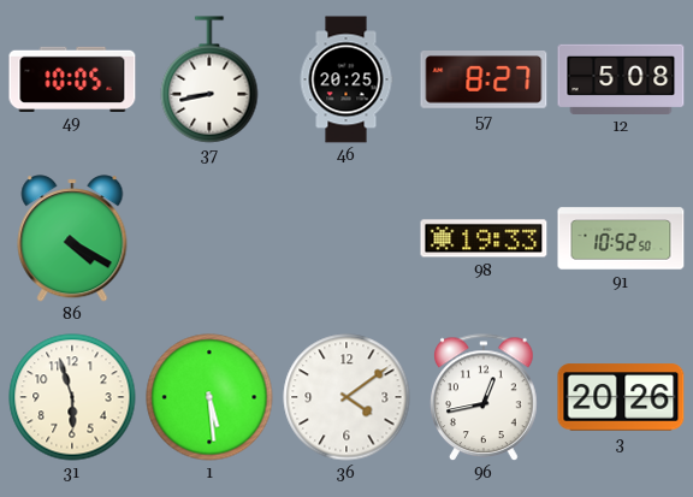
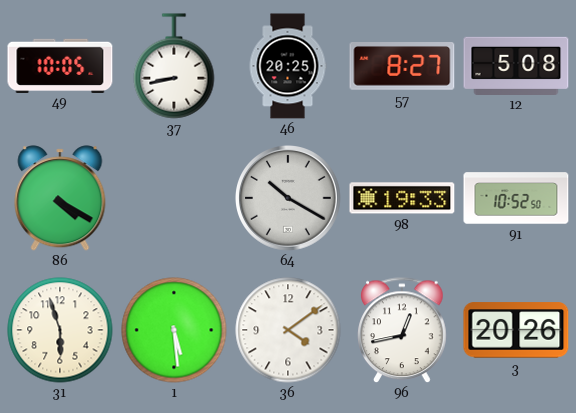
64: none -> 10:20
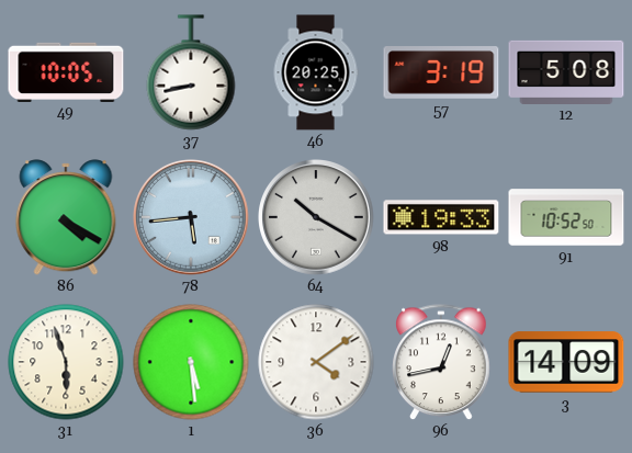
57: 8:27 -> 3:19
78: none -> 5:44
3: 20:26 -> 14:09
